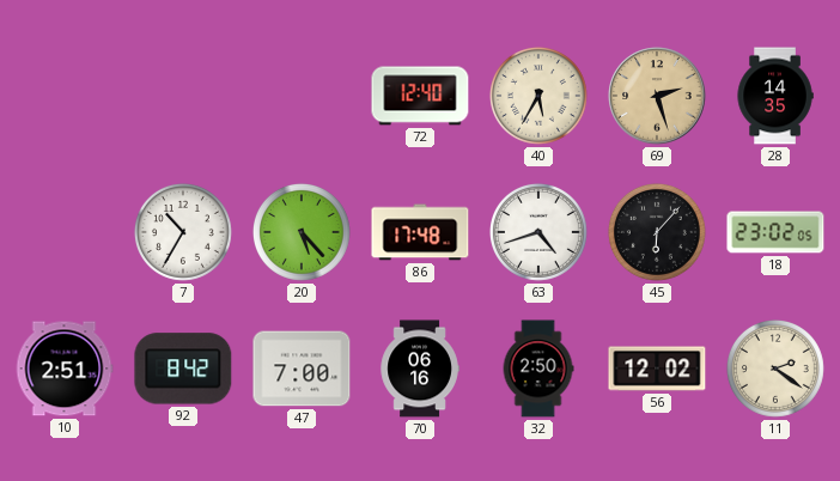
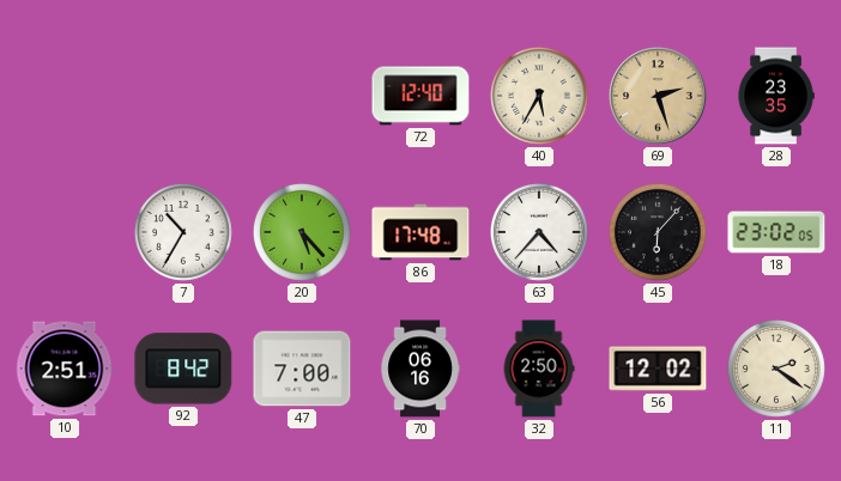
28: 14:35 -> 23:35
63: 4:42 -> 4:37
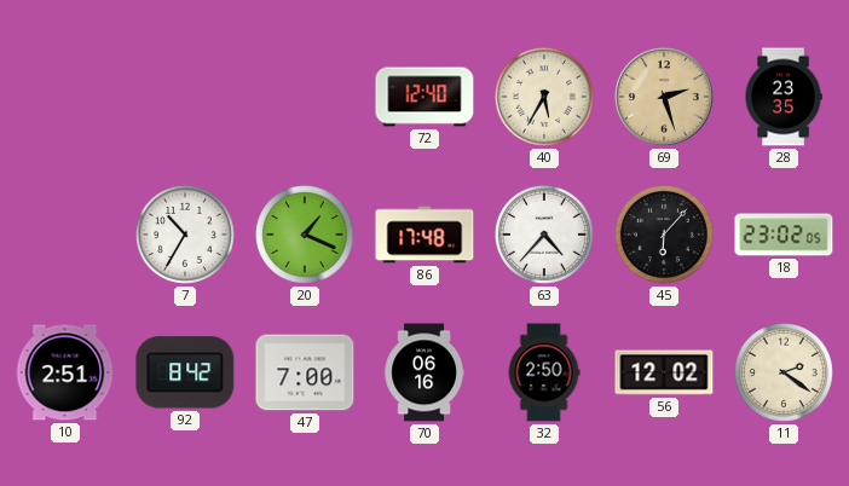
20: 5:23 -> 1:19
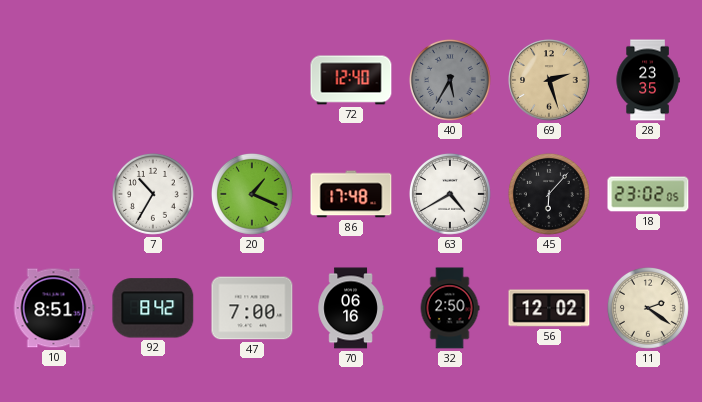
40 dial: cream -> grey
63: 4:37 -> 4:40
10: 2:51 -> 8:51
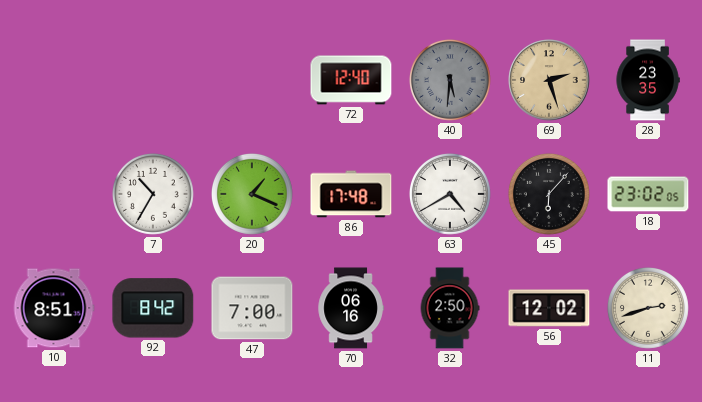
40: 5:35 -> 5:31
11: 2:21 -> 2:42
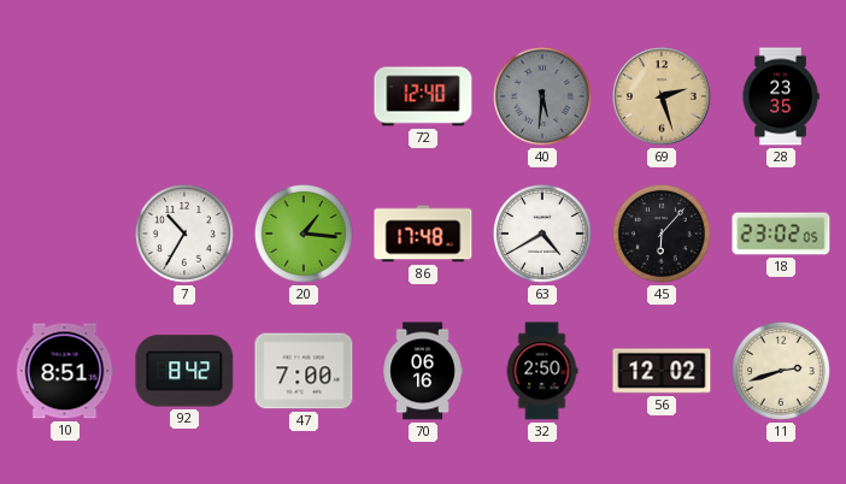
20: 1:19 -> 1:16
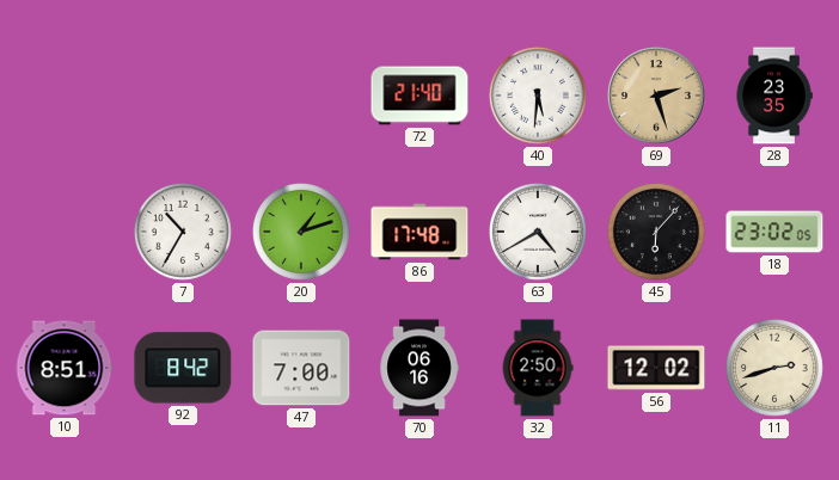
72: 12:40 -> 21:40
40 dial: grey -> white
20: 1:16 -> 1:12
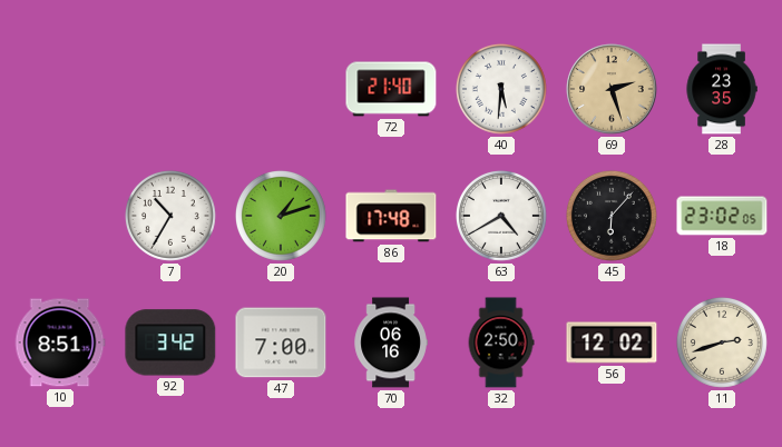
92: 8:42 -> 3:42
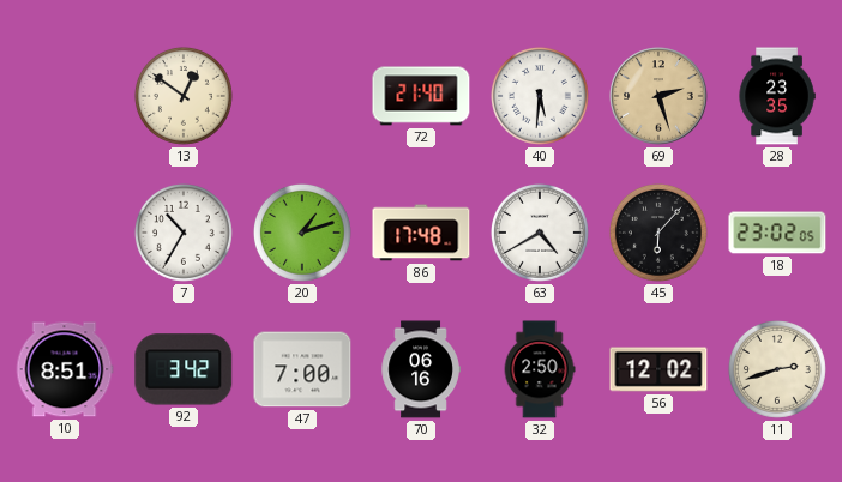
13: none -> 12:51
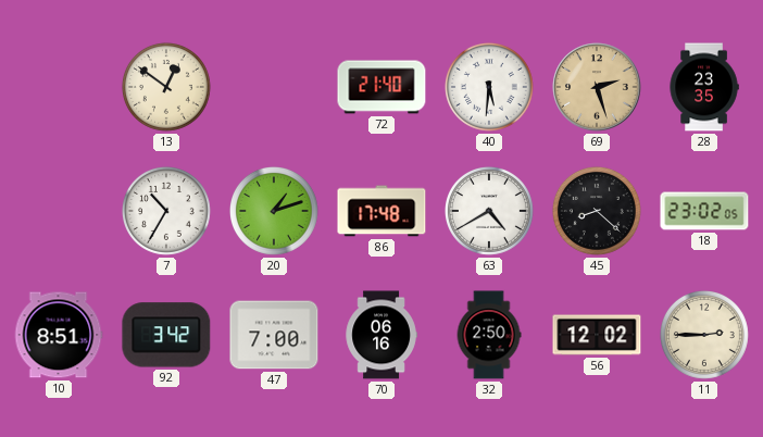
45: 6:07 -> 8:22
11: 2:42 -> 2:45
